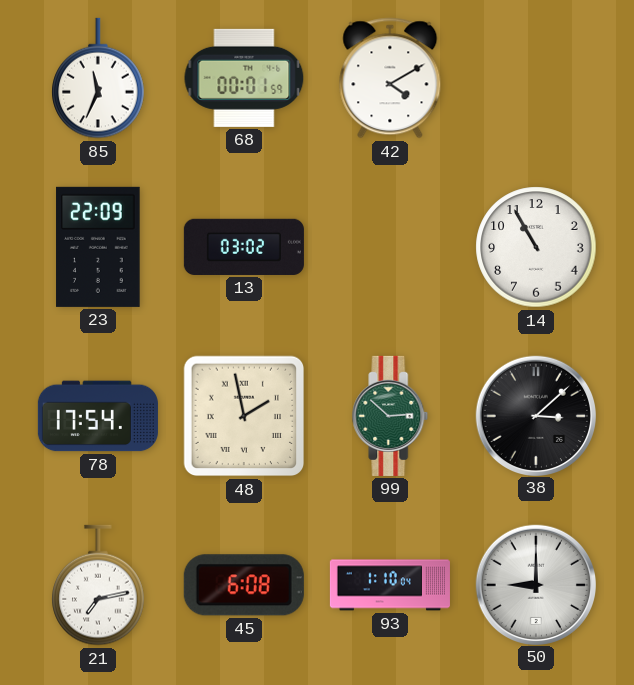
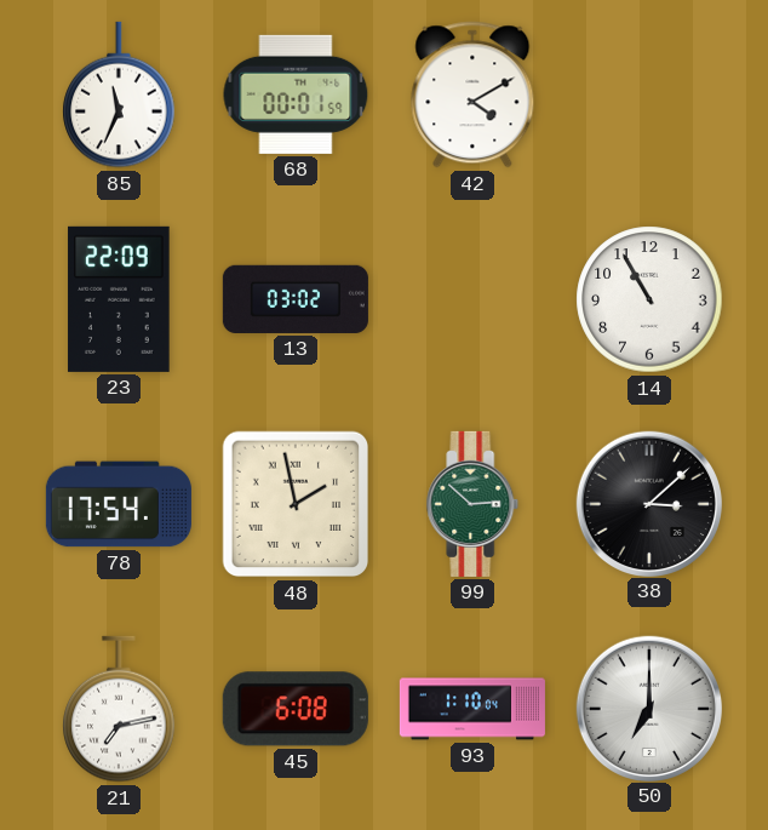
50: 9:00 -> 7:00
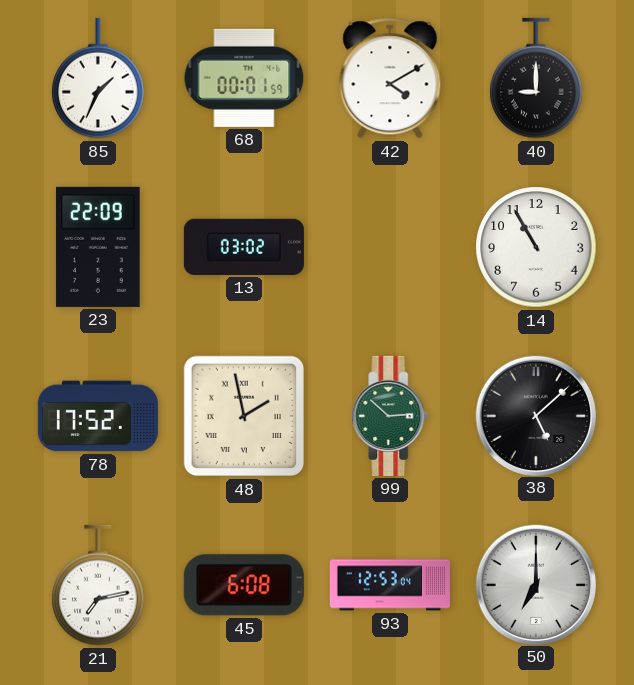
85: 11:34 -> 1:34
40: none -> 9:00
78: 17:54 -> 17:52
38: 3:08 -> 5:08
93: 1:10 -> 12:53
